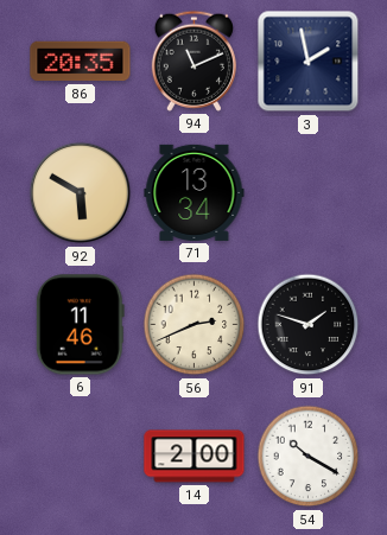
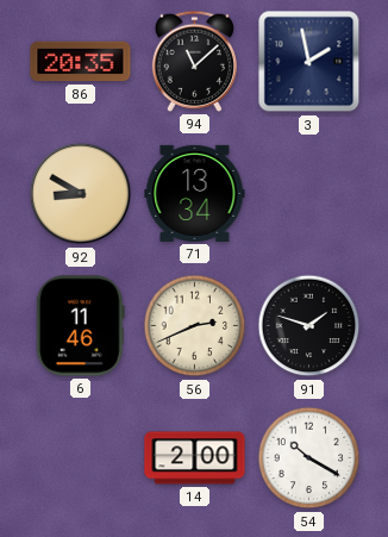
94: 11:11 -> 11:08
92: 5:50 -> 8:50
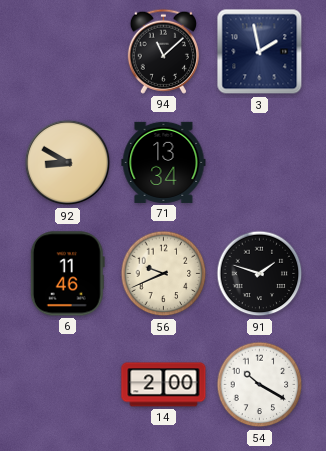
86: 20:35 -> none
56: 2:41 -> 9:41
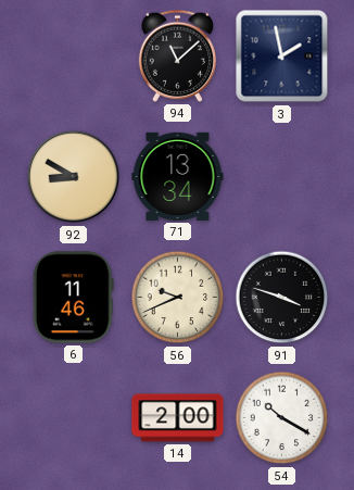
91: 1:48 -> 3:48
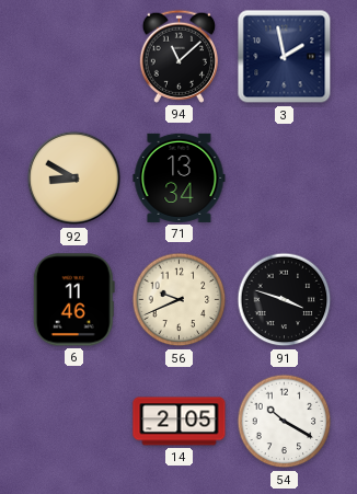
14: 2:00 -> 2:05
